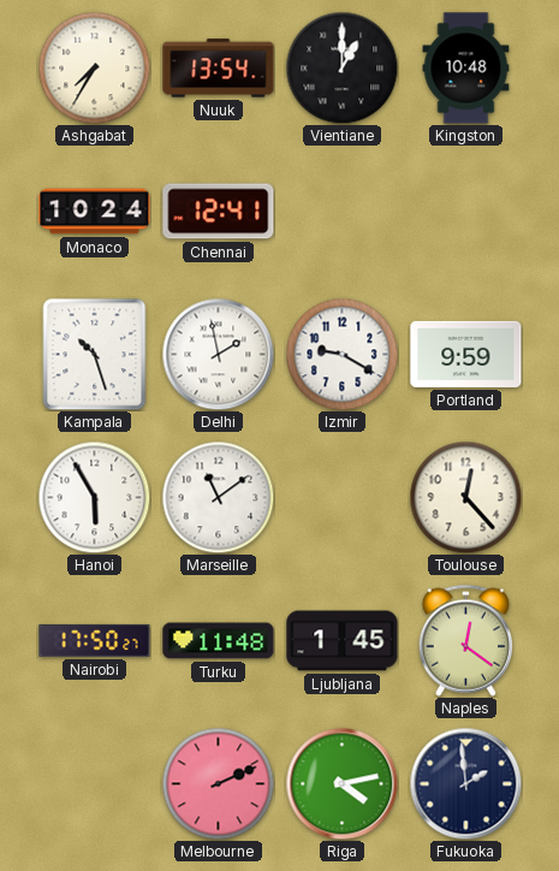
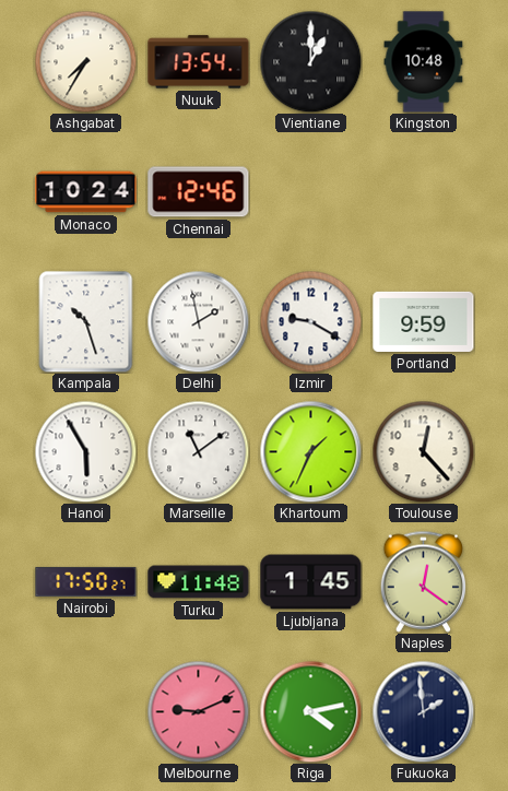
Chennai: 12:41 -> 12:46
Khartoum: none -> 1:34
Melbourne: 2:11 -> 9:11
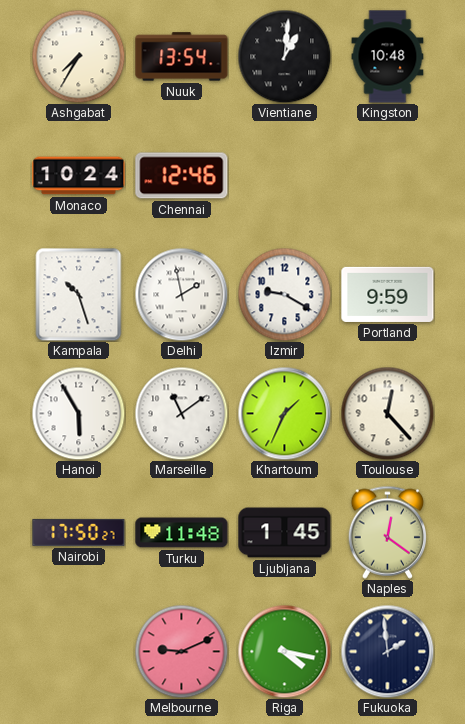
Vientiane: 1:00 -> 1:01
Riga: 4:13 -> 4:17
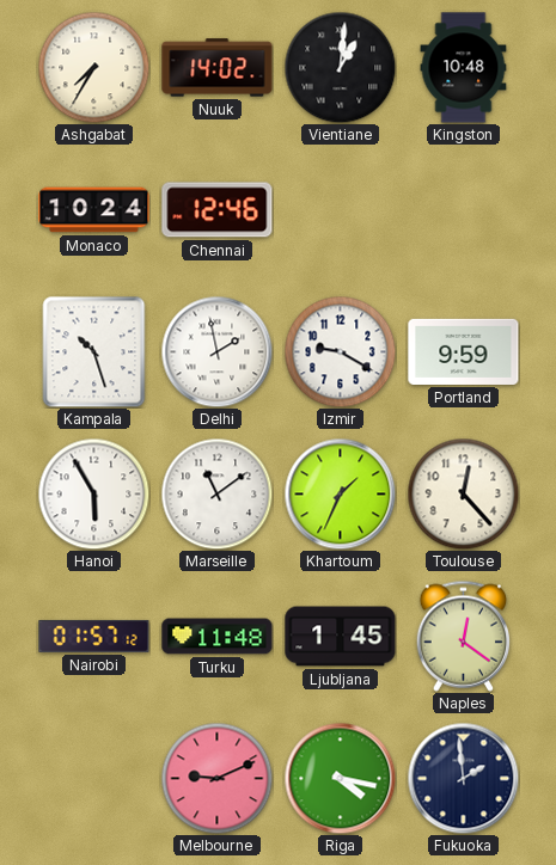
Nuuk: 13:54 -> 14:02
Nairobi: 17:50 -> 01:57
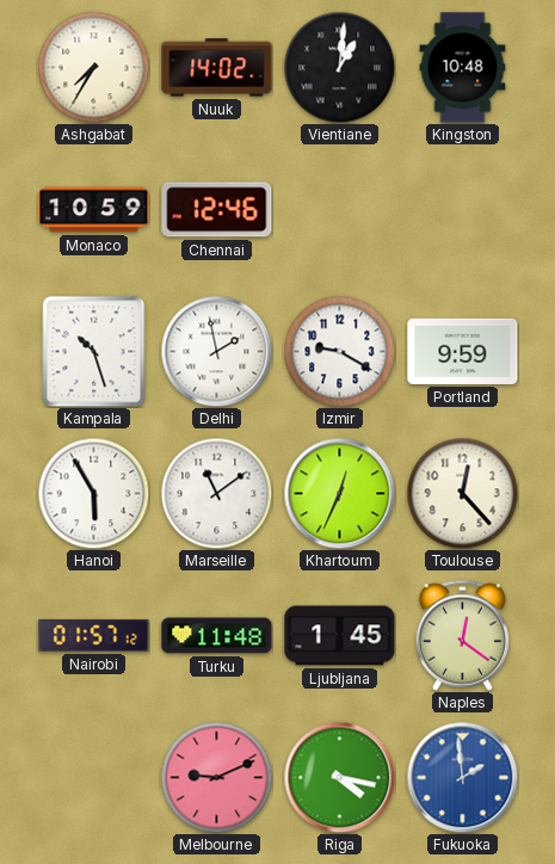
Monaco: 10:24 -> 10:59
Khartoum: 1:34 -> 12:34
Fukuoka dial: navy -> blue
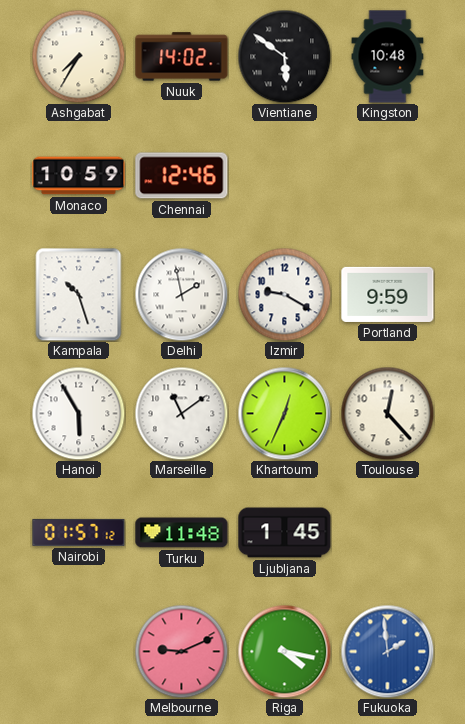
Vientiane: 1:01 -> 5:51
Naples: 12:21 -> none
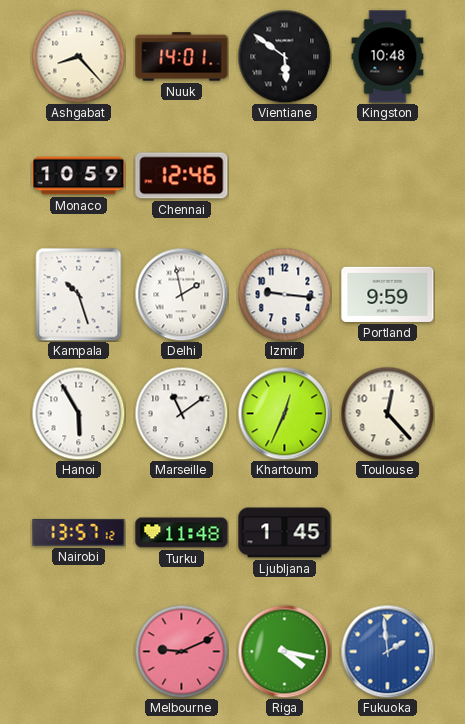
Ashgabat: 7:35 -> 8:23
Nuuk: 14:02 -> 14:01
Izmir: 9:20 -> 9:16
Nairobi: 01:57 -> 13:57
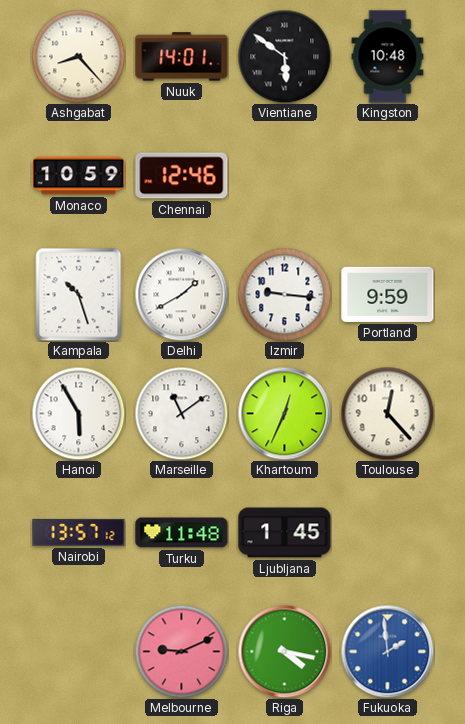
Delhi: 1:58 -> 1:40
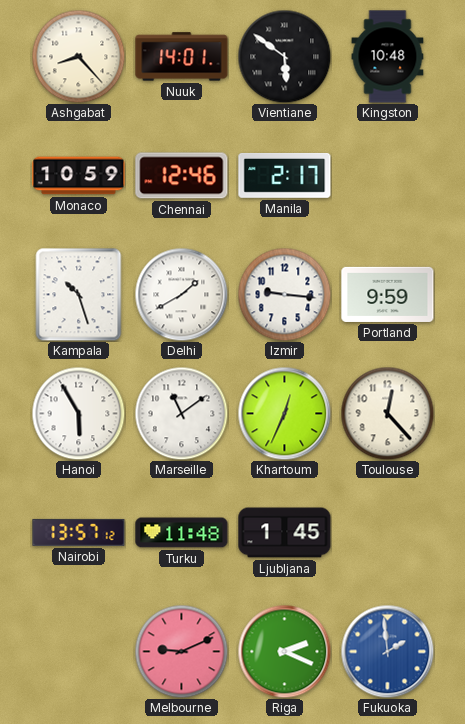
Manila: none -> 2:17
Riga: 4:17 -> 2:19
